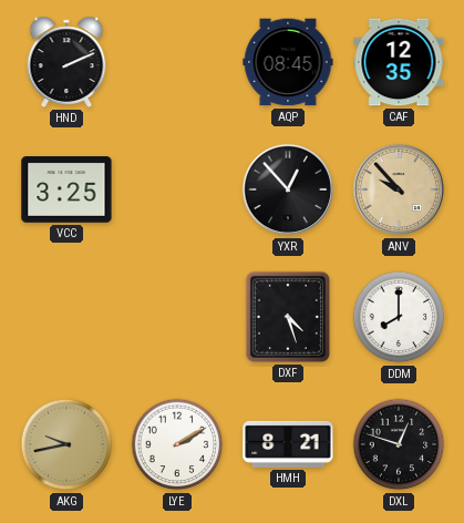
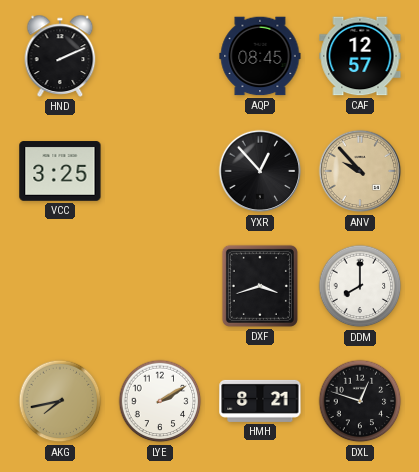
CAF: 12:35 -> 12:57
DXF: 4:27 -> 3:42
AKG: 9:43 -> 7:43
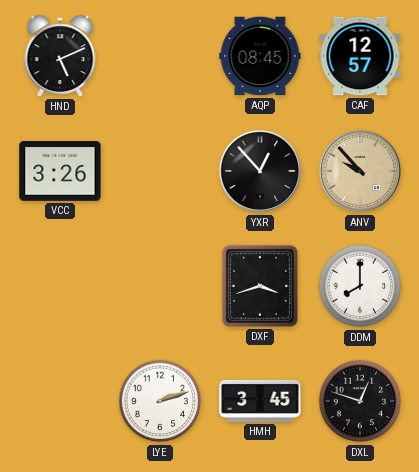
HND: 2:11 -> 5:11
VCC: 3:25 -> 3:26
AKG: 7:43 -> none
LYE: 2:10 -> 2:12
HMH: 8:21 -> 3:45
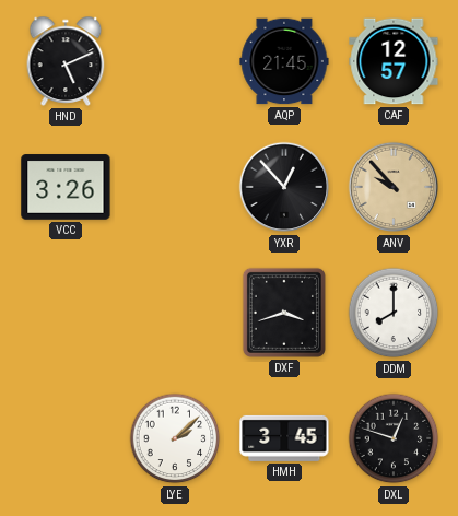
AQP: 08:45 -> 21:45
LYE: 2:12 -> 2:08
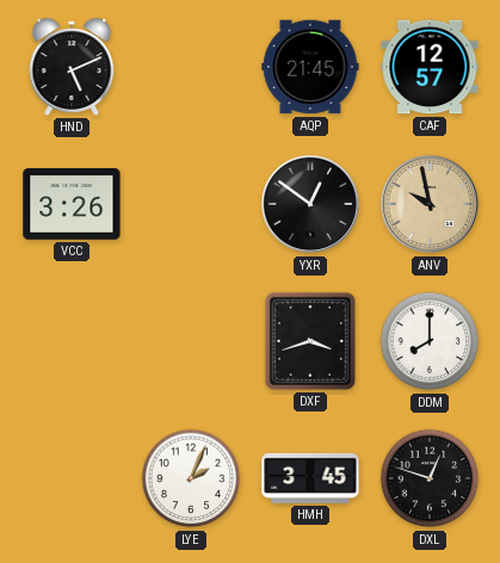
YXR: 12:53 -> 12:51
ANV: 9:53 -> 9:58
LYE: 2:08 -> 2:04
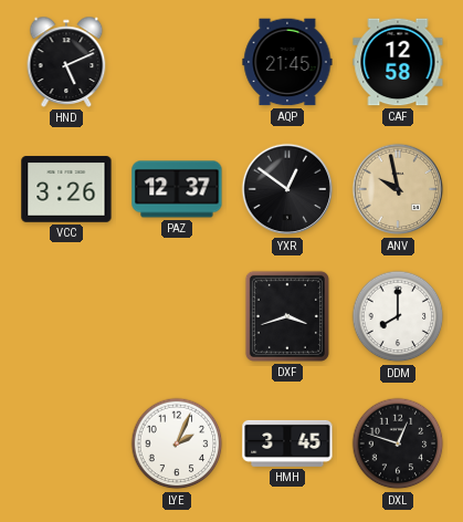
CAF: 12:57 -> 12:58
PAZ: none -> 12:37
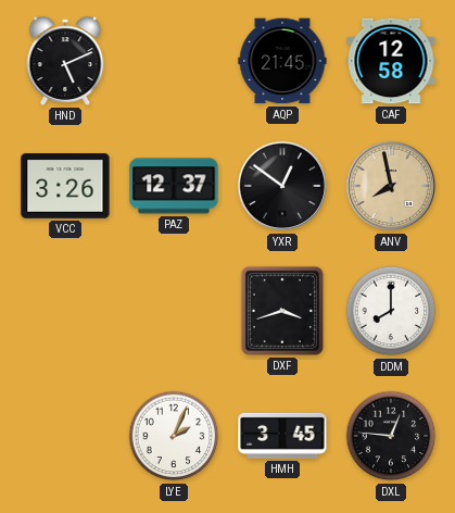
ANV: 9:58 -> 7:58
DXL: 12:48 -> 12:46
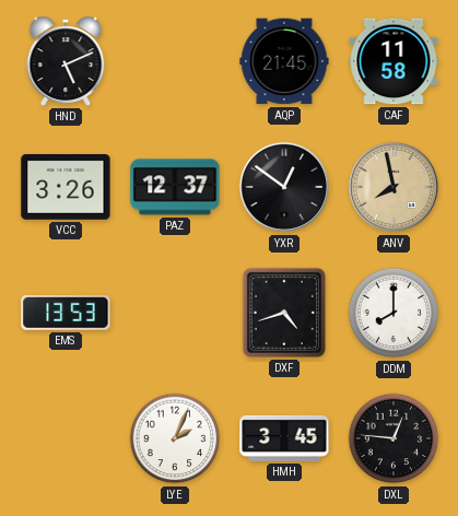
CAF: 12:58 -> 11:58
EMS: none -> 13:53
DXF: 3:42 -> 4:42
